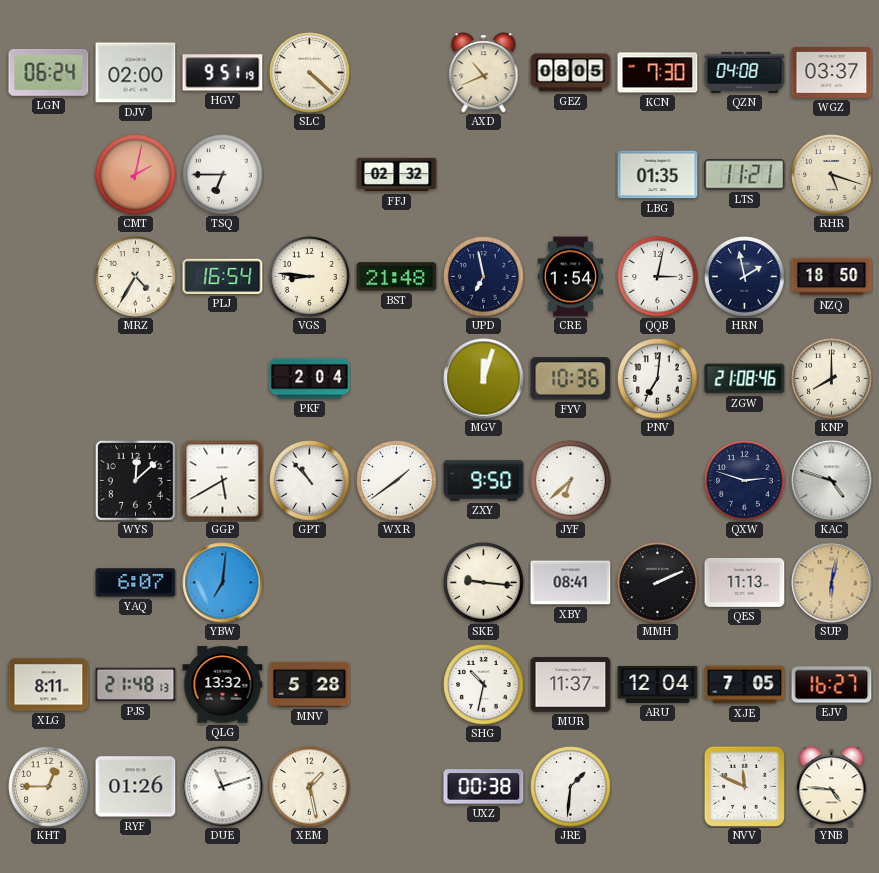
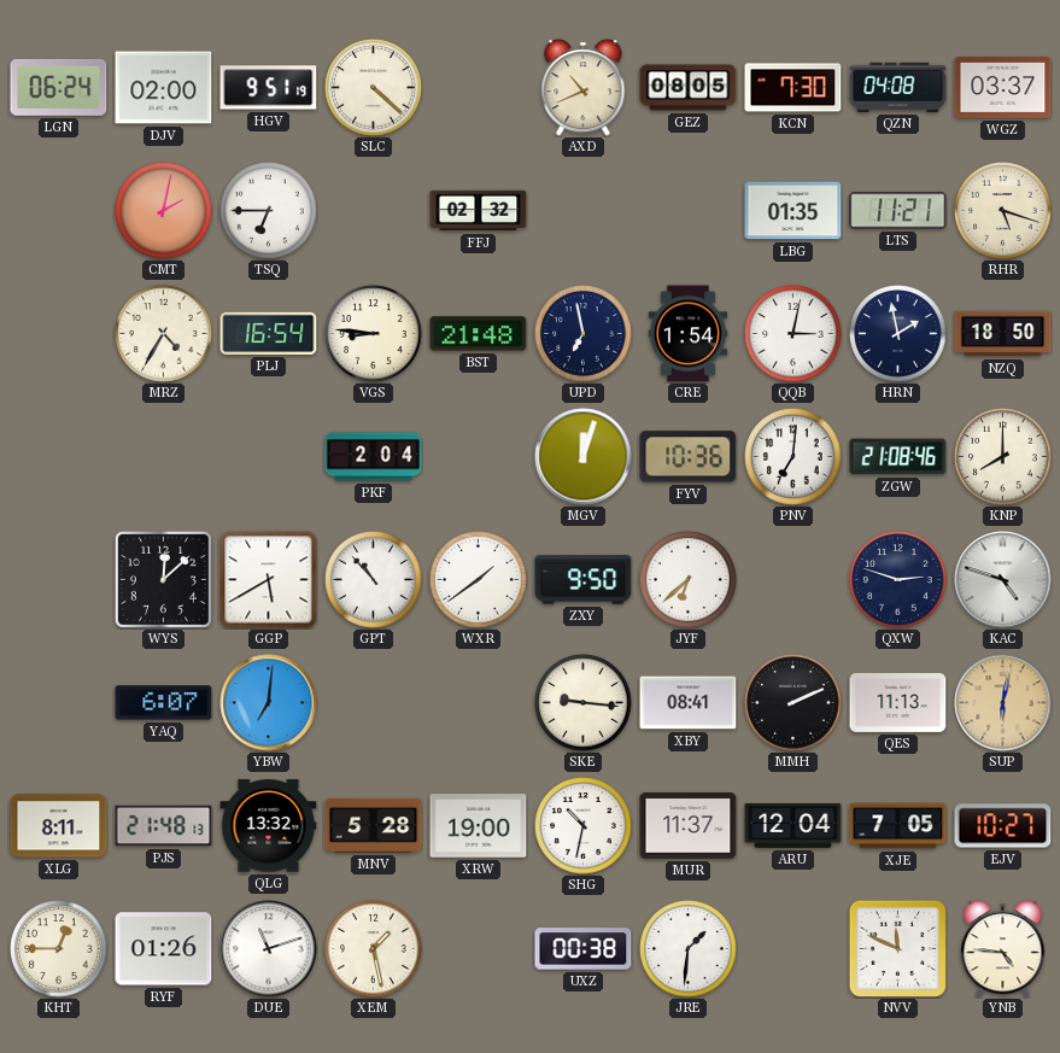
XRW: none -> 19:00
EJV: 16:27 -> 10:27
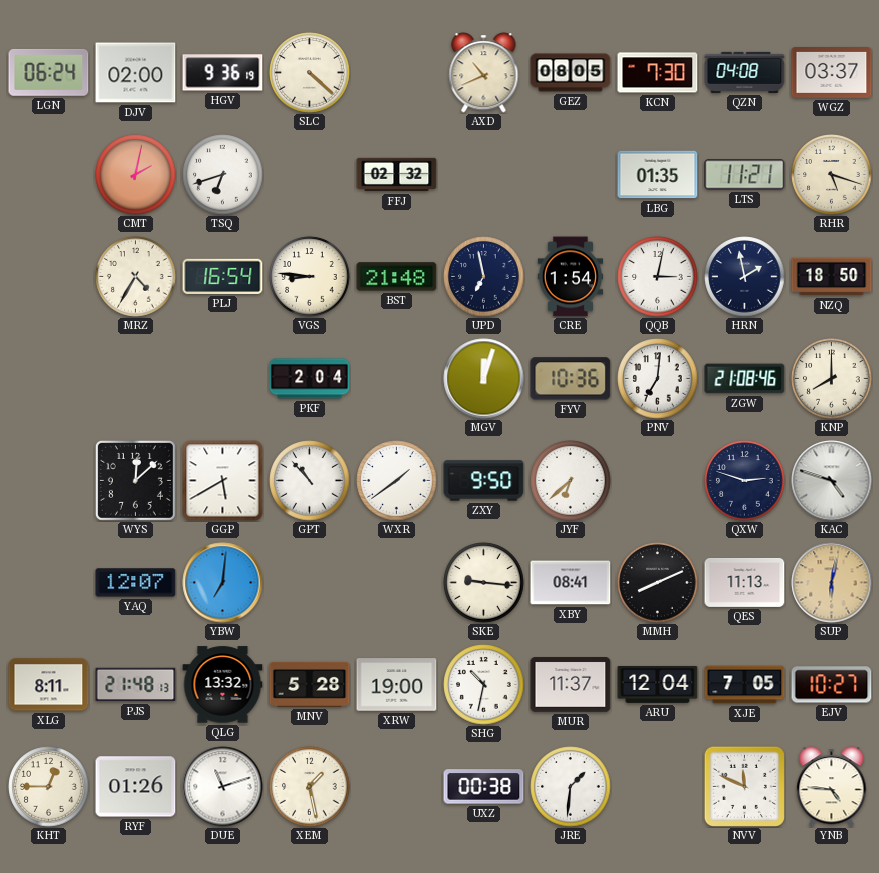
HGV: 9:51 -> 9:36
TSQ: 6:45 -> 6:42
YAQ: 6:07 -> 12:07
MMH: 2:11 -> 8:11
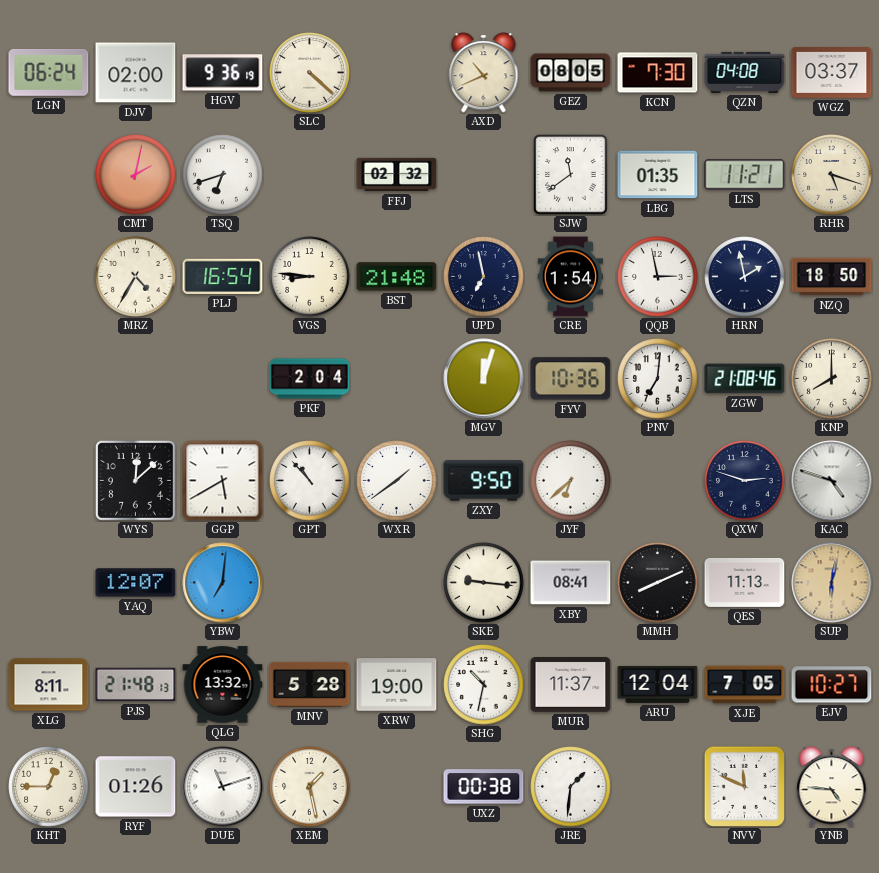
SJW: none -> 11:39
QQB: 3:02 -> 2:58
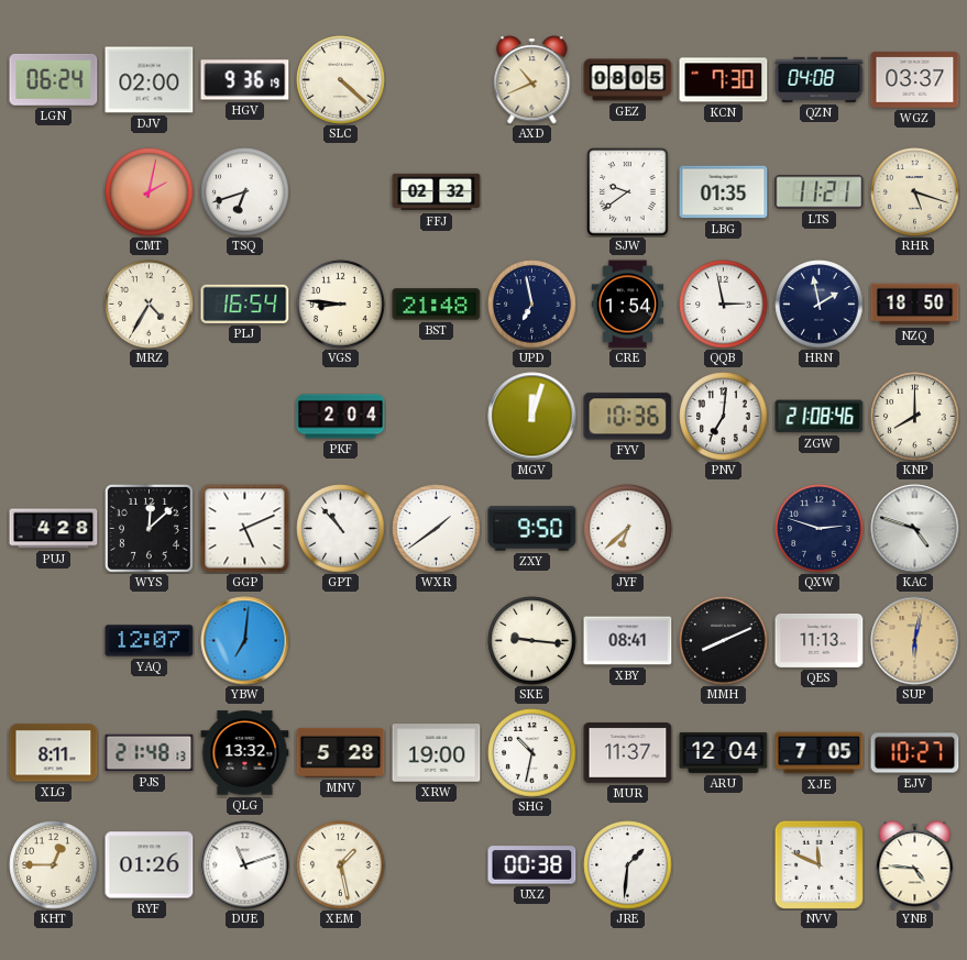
SJW: 11:39 -> 9:39
PUJ: none -> 4:28
GGP: 5:40 -> 5:11
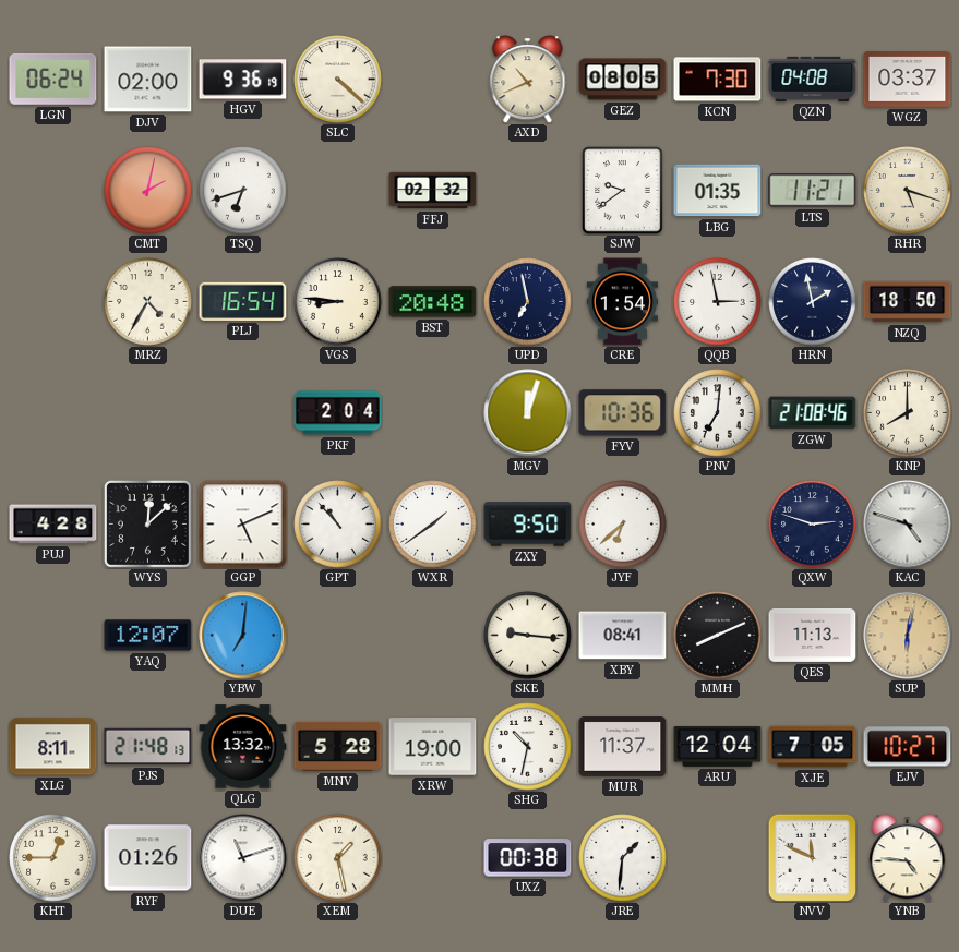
BST: 21:48 -> 20:48
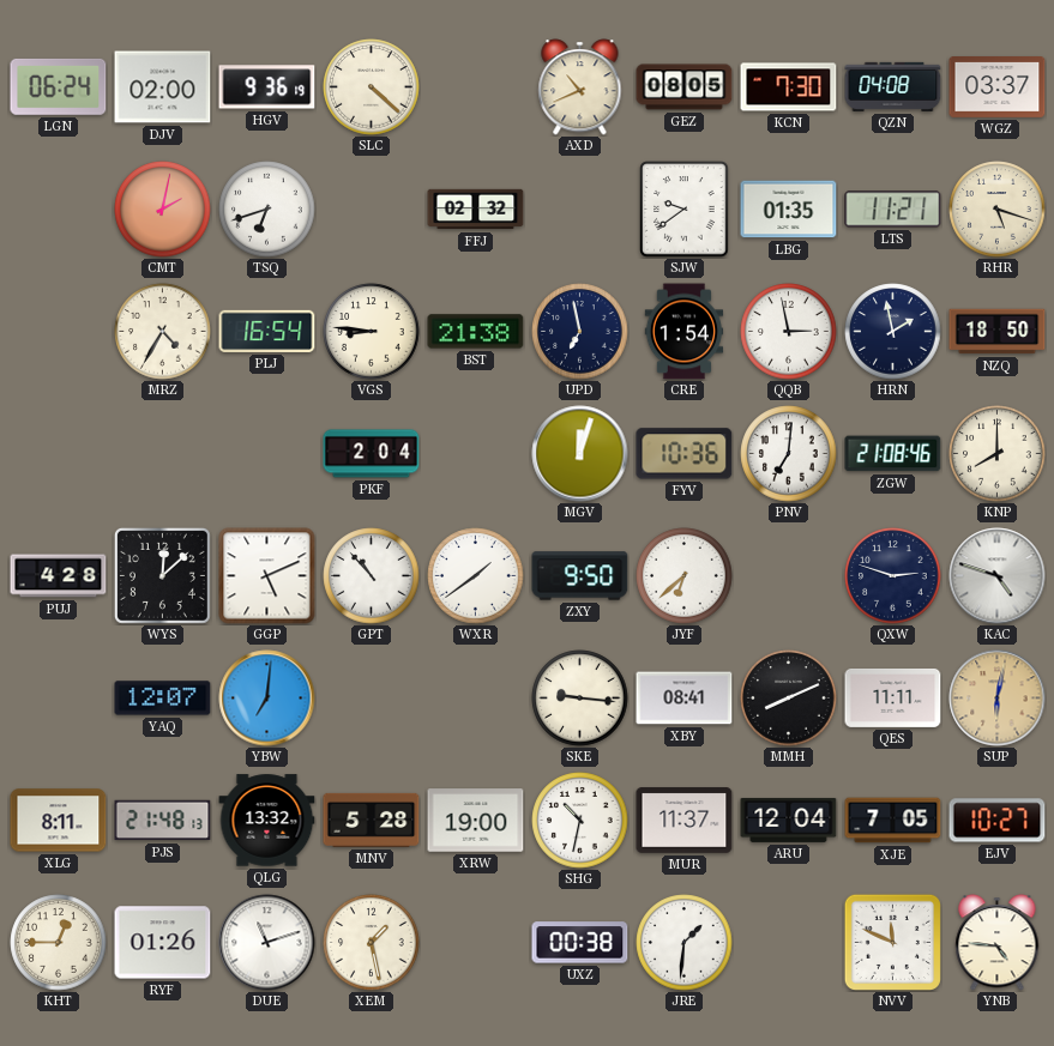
BST: 20:48 -> 21:38
QES: 11:13 -> 11:11
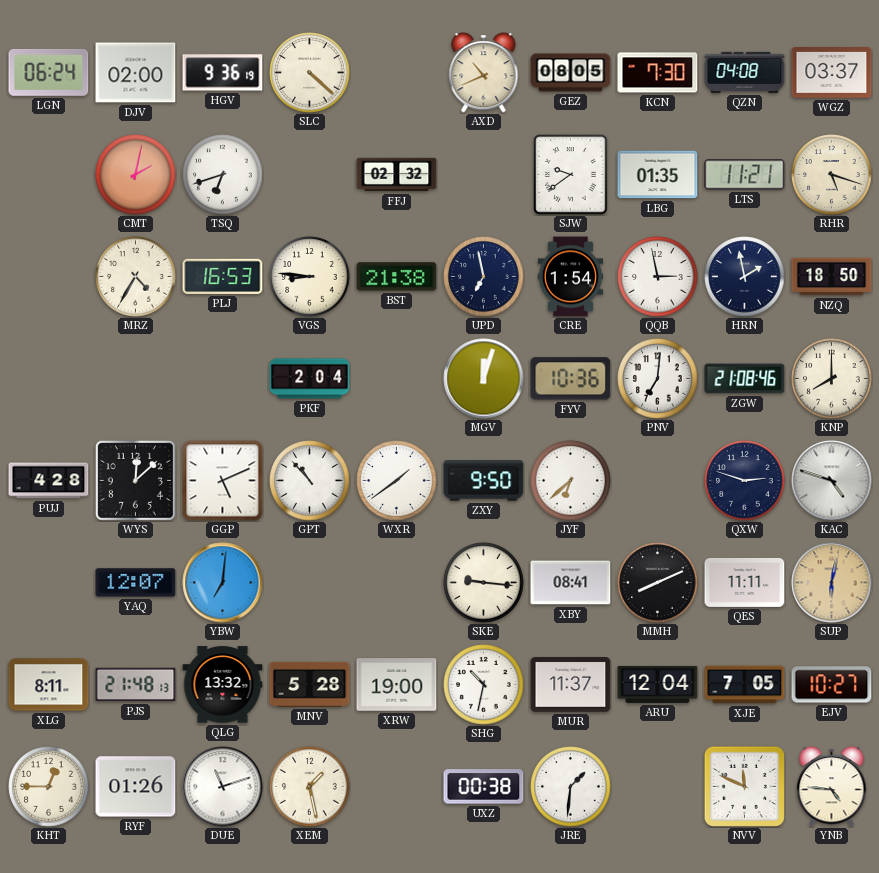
PLJ: 16:54 -> 16:53
